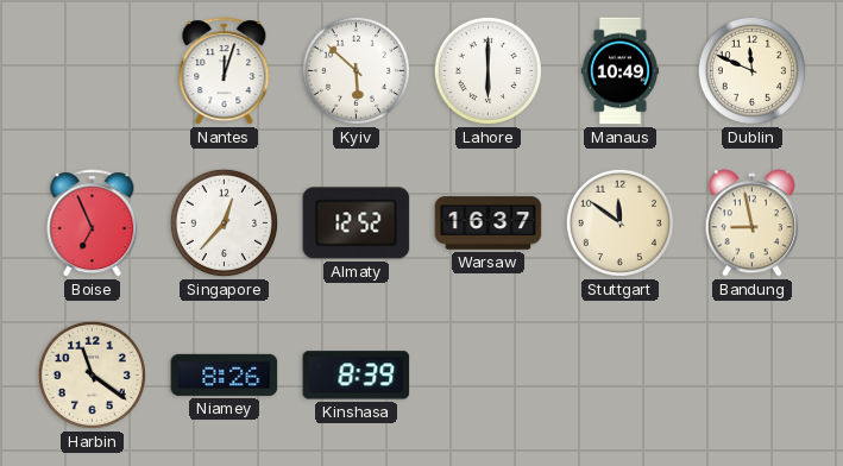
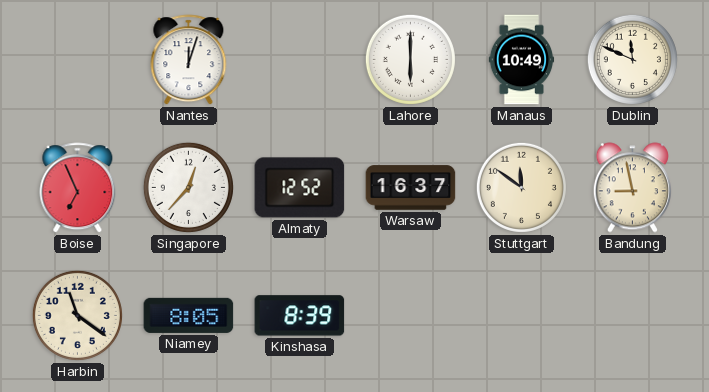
Kyiv: 5:52 -> none
Niamey: 8:26 -> 8:05
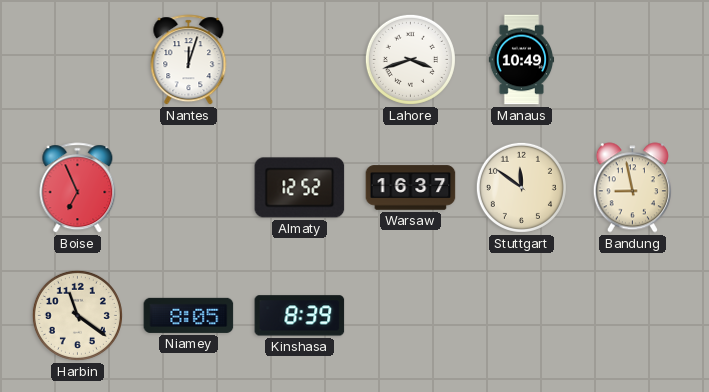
Lahore: 6:00 -> 3:42
Dublin: 11:49 -> none
Singapore: 12:37 -> none
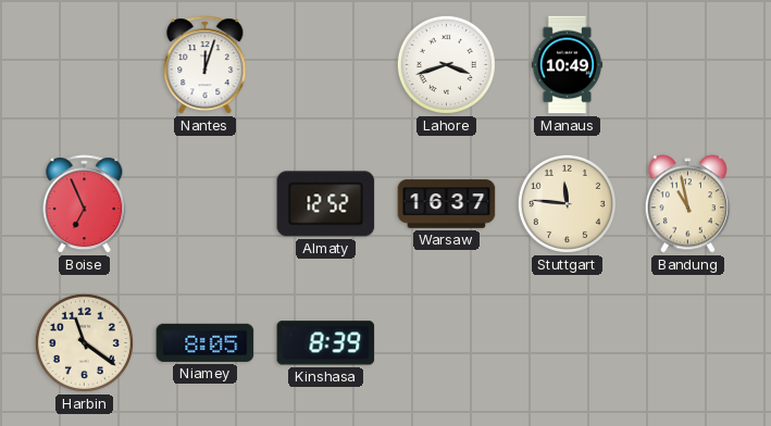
Stuttgart: 11:51 -> 11:46
Bandung: 8:58 -> 10:58
